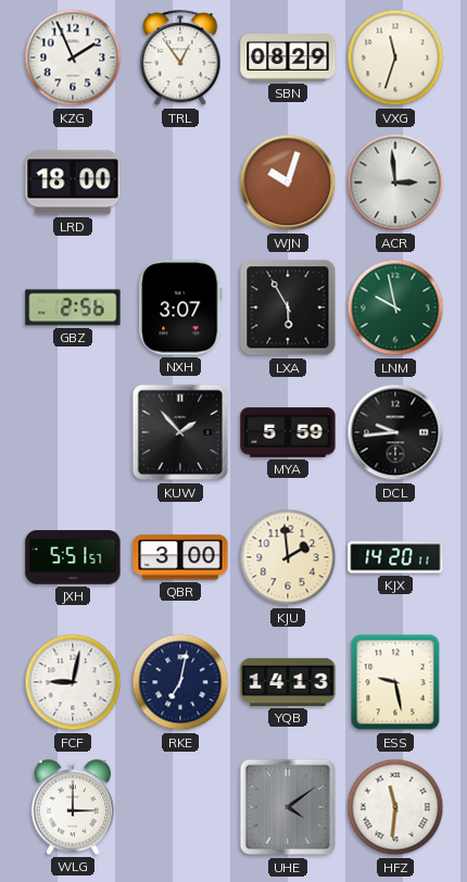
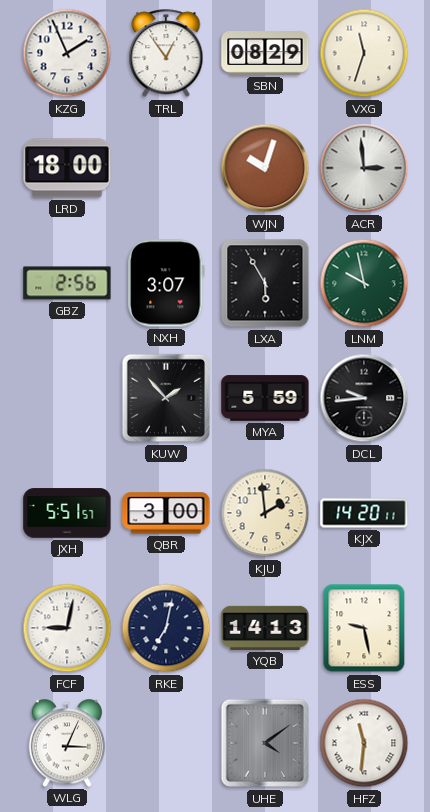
WLG: 3:00 -> 3:04
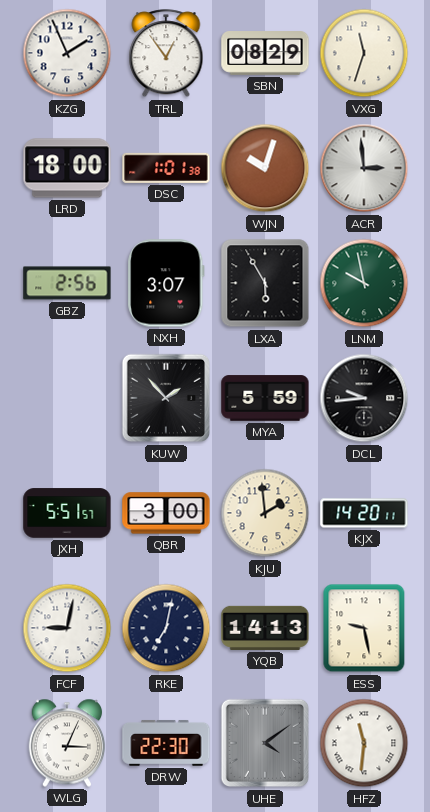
DSC: none -> 1:01
DRW: none -> 22:30
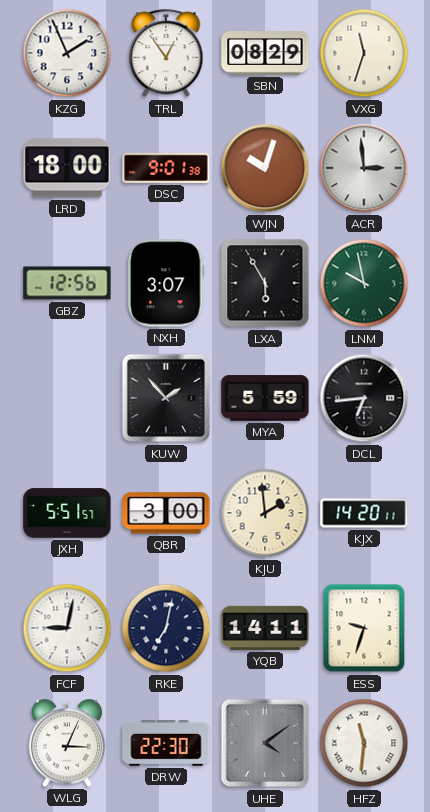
DSC: 1:01 -> 9:01
GBZ: 2:56 -> 12:56
DCL: 9:44 -> 6:44
YQB: 14:13 -> 14:11
ESS: 9:28 -> 9:33
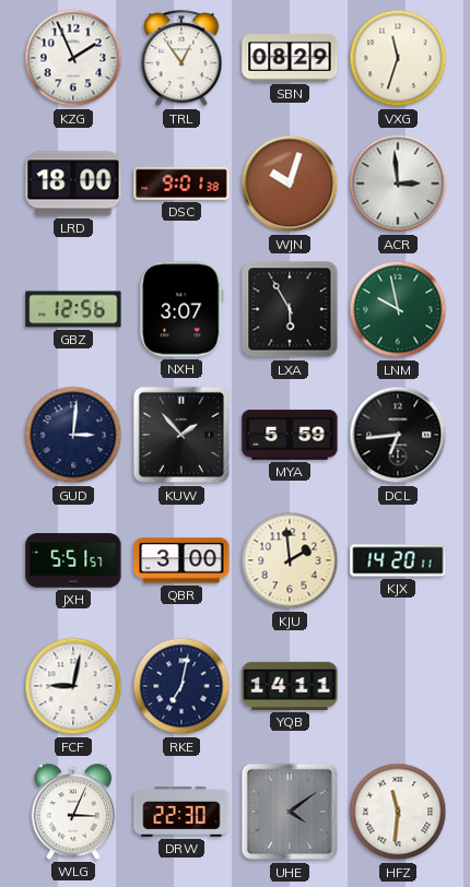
GUD: none -> 3:01
ESS: 9:33 -> none
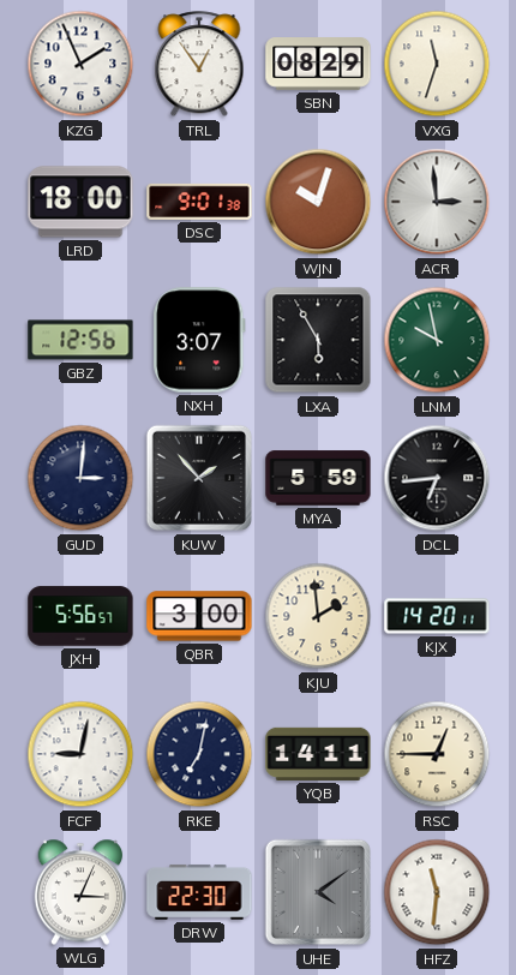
JXH: 5:51 -> 5:56
RSC: none -> 12:45
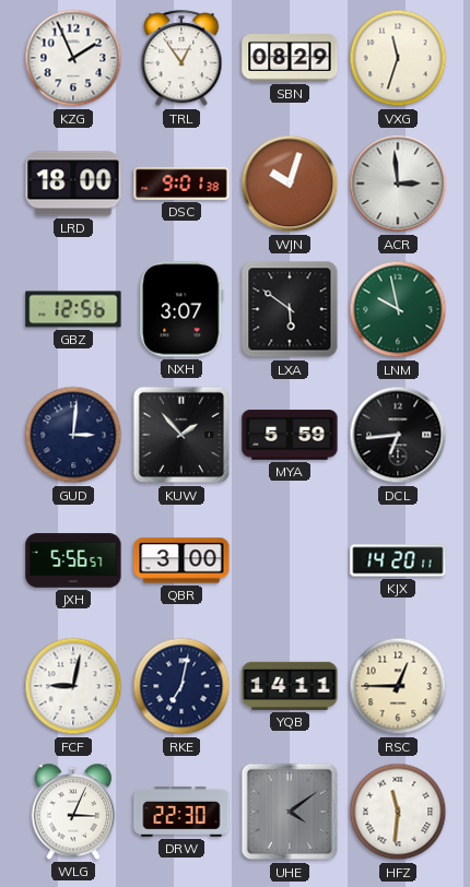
LXA: 5:55 -> 5:51
KJU: 1:59 -> none
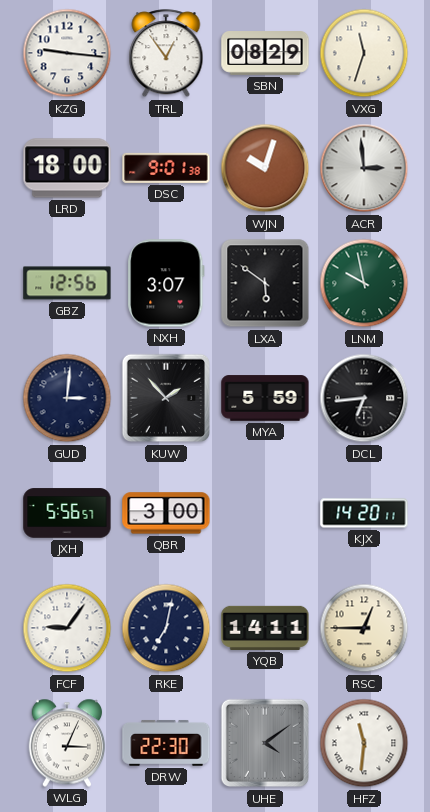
KZG: 1:56 -> 9:16
FCF: 9:02 -> 9:06
